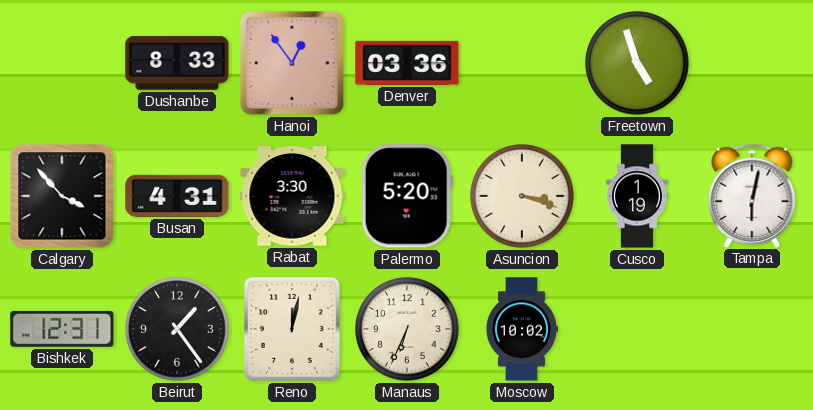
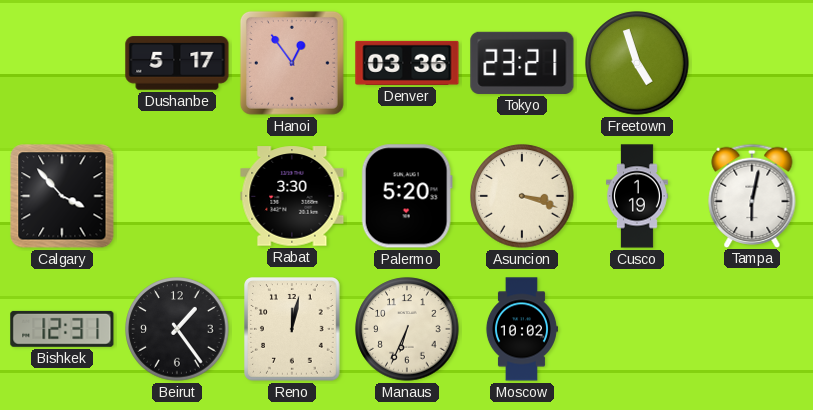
Dushanbe: 8:33 -> 5:17
Tokyo: none -> 23:21
Busan: 4:31 -> none
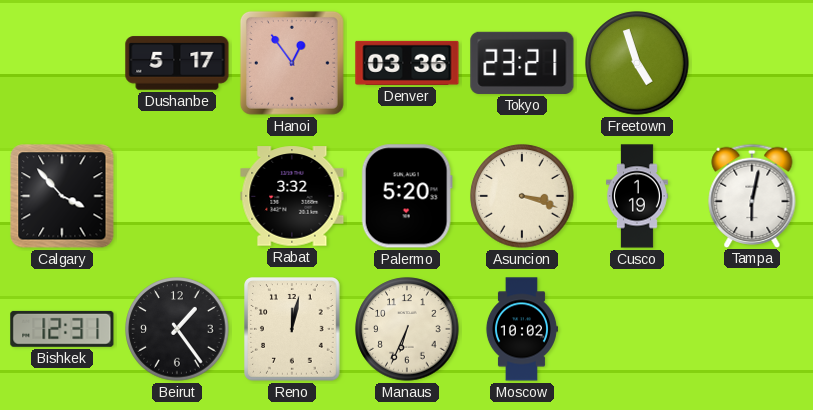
Rabat: 3:30 -> 3:32
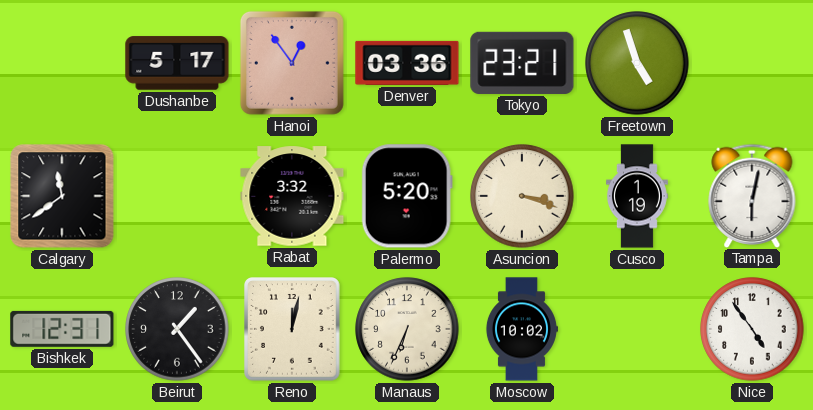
Calgary: 3:53 -> 11:39
Nice: none -> 4:54
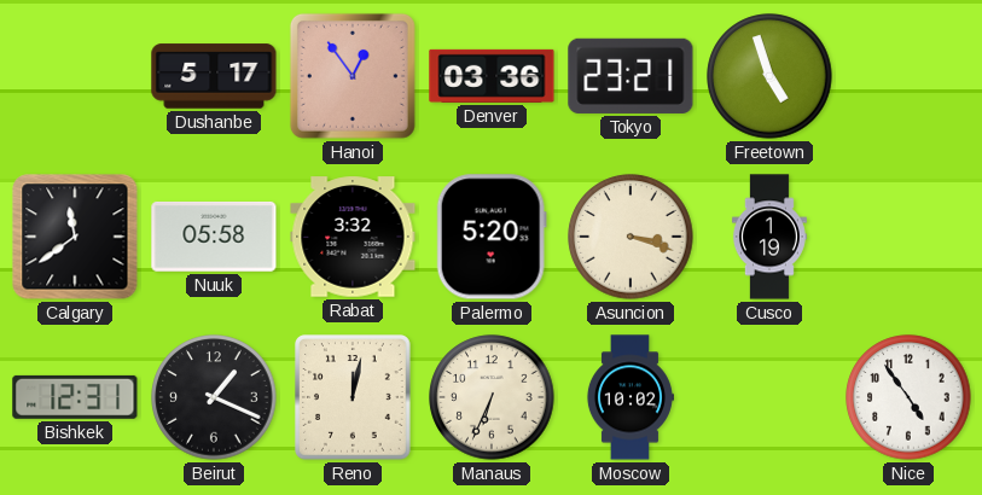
Nuuk: none -> 05:58
Tampa: 6:02 -> none
Beirut: 1:24 -> 1:19
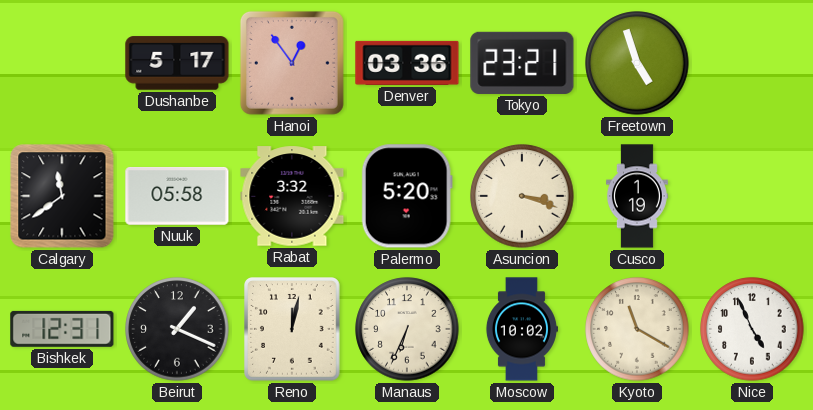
Kyoto: none -> 11:20
Nice: 4:54 -> 4:56
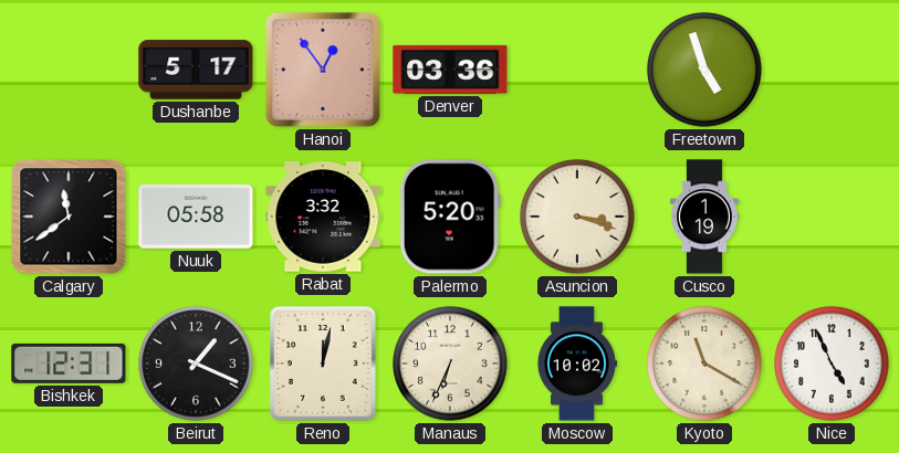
Tokyo: 23:21 -> none
